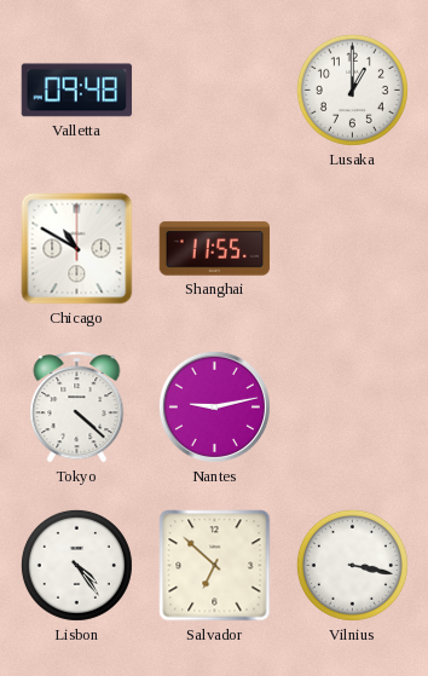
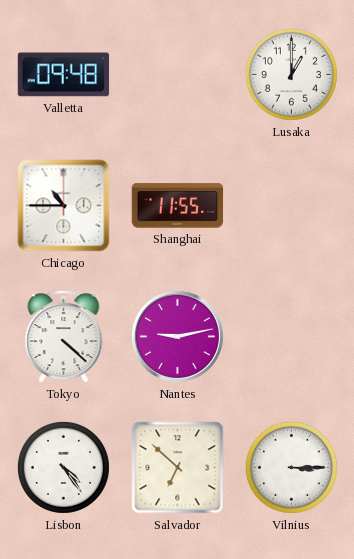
Chicago: 10:50 -> 10:45
Vilnius: 3:17 -> 3:15
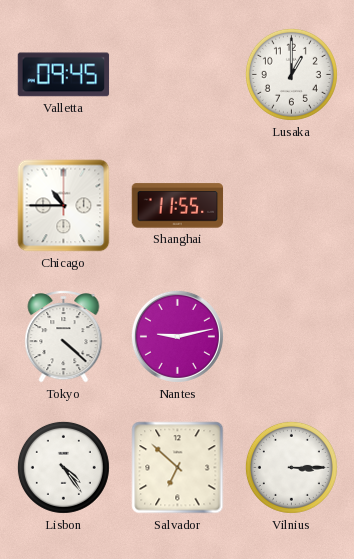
Valletta: 09:48 -> 09:45
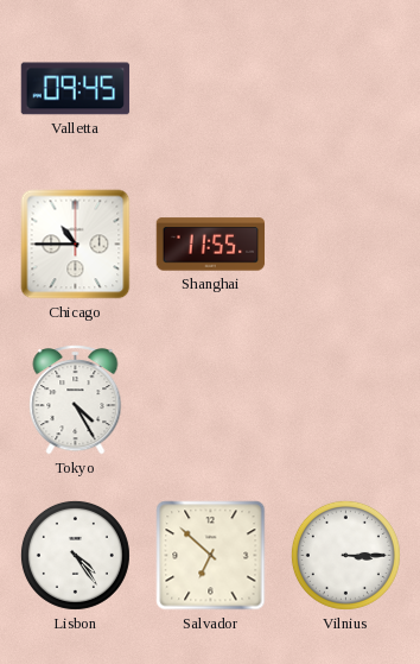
Lusaka: 1:00 -> none
Tokyo: 4:22 -> 4:25
Nantes: 9:13 -> none
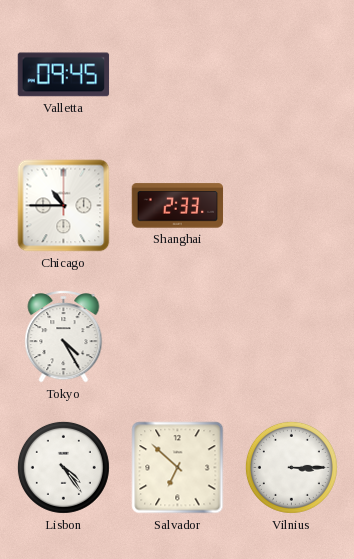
Shanghai: 11:55 -> 2:33
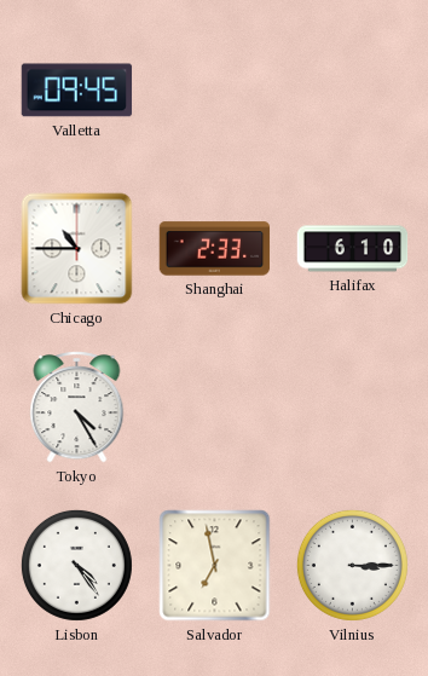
Halifax: none -> 6:10
Salvador: 6:52 -> 6:58
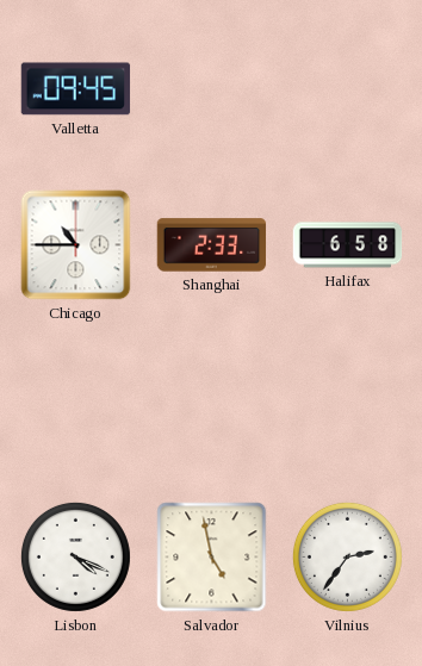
Halifax: 6:10 -> 6:58
Tokyo: 4:25 -> none
Lisbon: 4:24 -> 4:19
Salvador: 6:58 -> 4:58
Vilnius: 3:15 -> 2:36
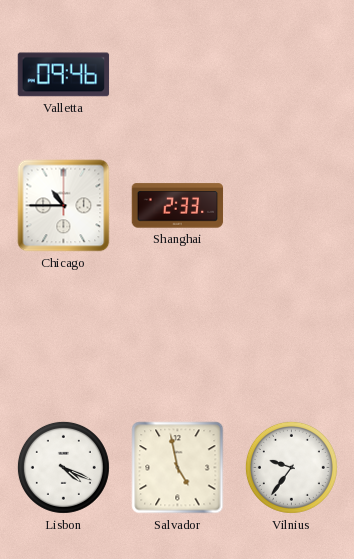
Valletta: 09:45 -> 09:46
Halifax: 6:58 -> none
Vilnius: 2:36 -> 9:36
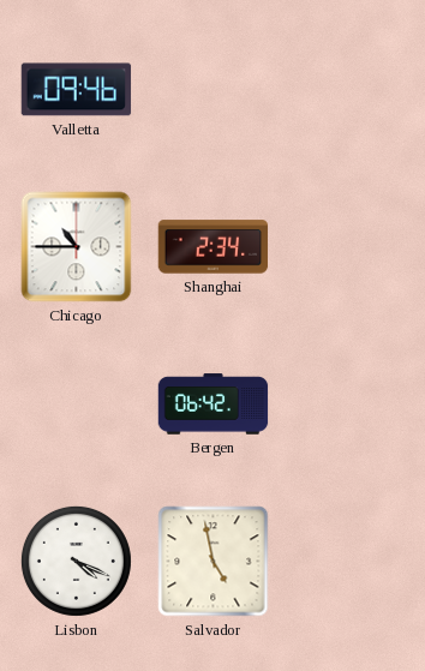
Shanghai: 2:33 -> 2:34
Bergen: none -> 06:42
Vilnius: 9:36 -> none
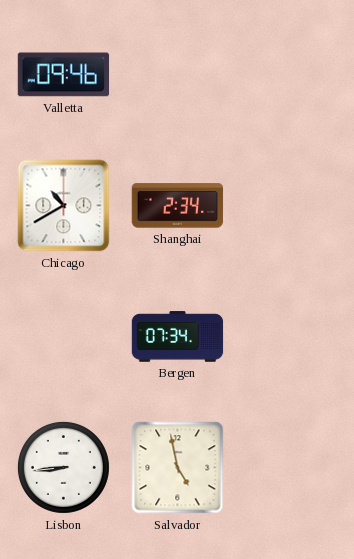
Chicago: 10:45 -> 10:40
Bergen: 06:42 -> 07:34
Lisbon: 4:19 -> 8:44
